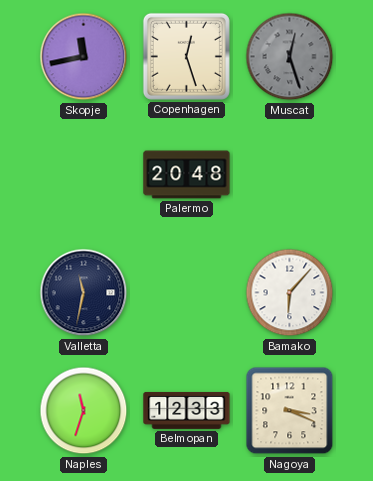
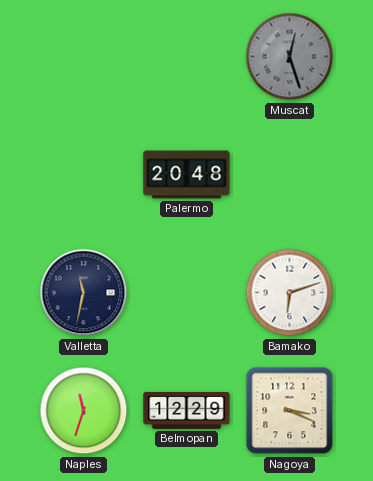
Skopje: 11:43 -> none
Copenhagen: 12:27 -> none
Bamako: 6:07 -> 6:12
Belmopan: 12:33 -> 12:29
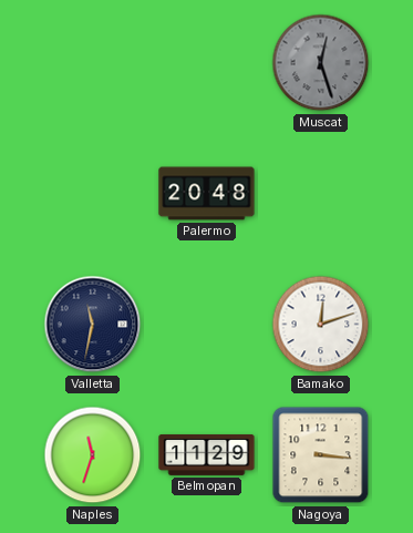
Bamako: 6:12 -> 12:12
Belmopan: 12:29 -> 11:29
Nagoya: 3:19 -> 3:16
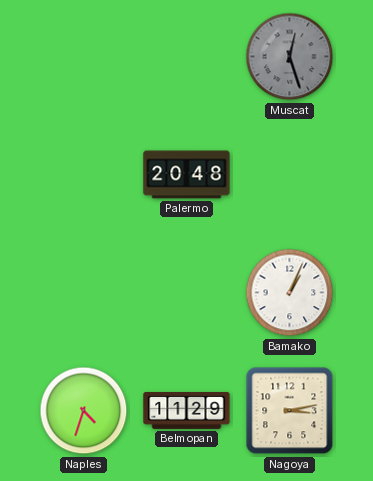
Valletta: 11:32 -> none
Bamako: 12:12 -> 1:04
Naples: 11:33 -> 4:33
Nagoya: 3:16 -> 3:13
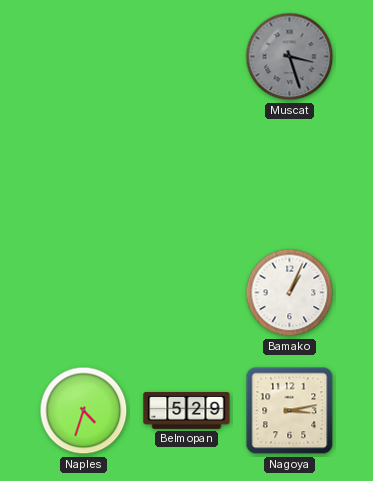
Muscat: 12:27 -> 3:27
Palermo: 20:48 -> none
Belmopan: 11:29 -> 5:29
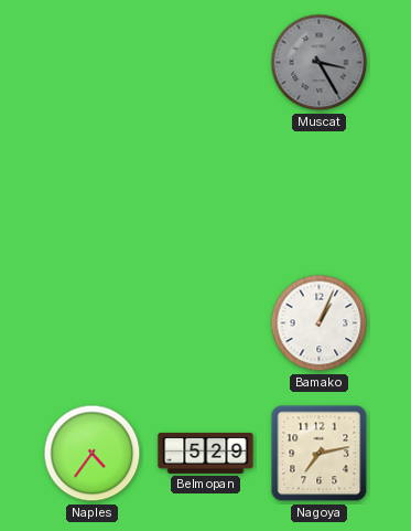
Muscat: 3:27 -> 3:25
Naples: 4:33 -> 4:36
Nagoya: 3:13 -> 7:13
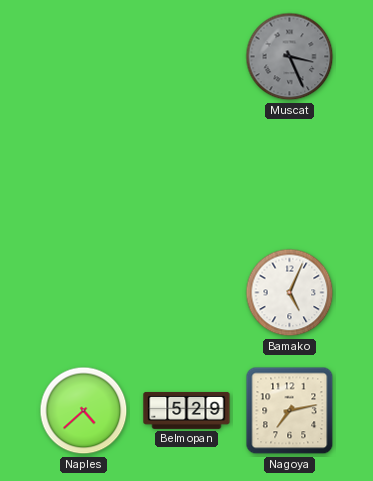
Muscat: 3:25 -> 3:26
Bamako: 1:04 -> 5:04
Naples: 4:36 -> 4:38
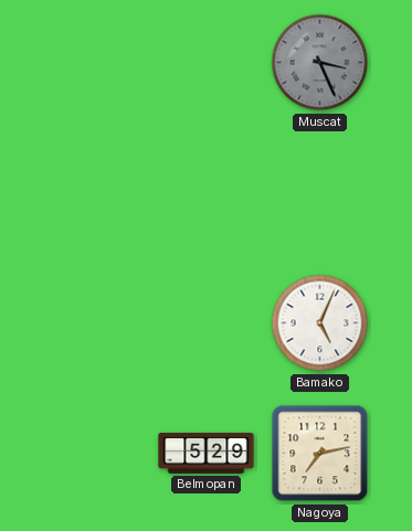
Naples: 4:38 -> none
